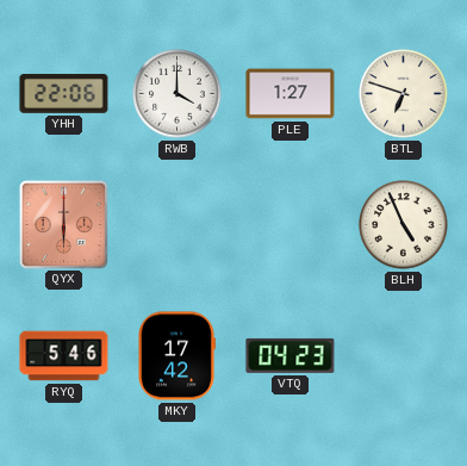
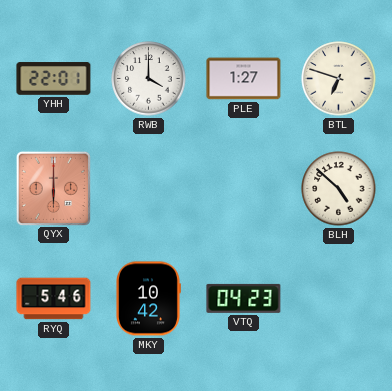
YHH: 22:06 -> 22:01
BLH: 4:56 -> 4:52
MKY: 17:42 -> 10:42
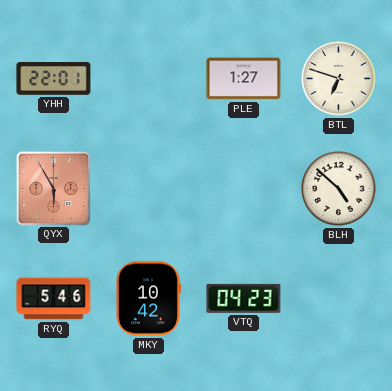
RWB: 4:00 -> none
QYX: 6:00 -> 5:55
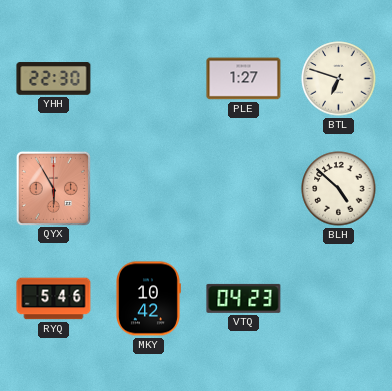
YHH: 22:01 -> 22:30
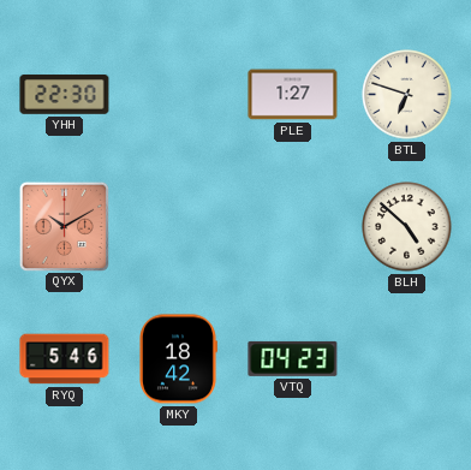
QYX: 5:55 -> 10:10
MKY: 10:42 -> 18:42
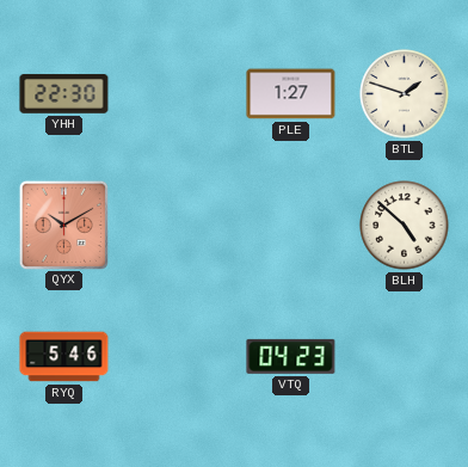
BTL: 6:48 -> 1:48
MKY: 18:42 -> none
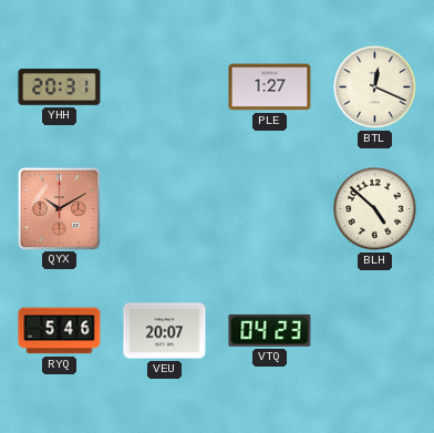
YHH: 22:30 -> 20:31
BTL: 1:48 -> 12:19
VEU: none -> 20:07
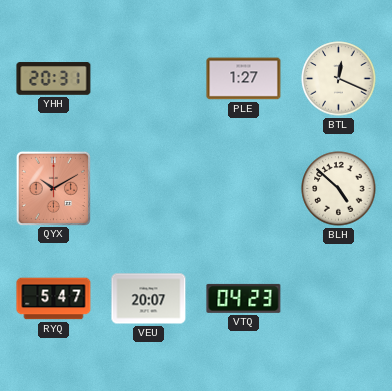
RYQ: 5:46 -> 5:47
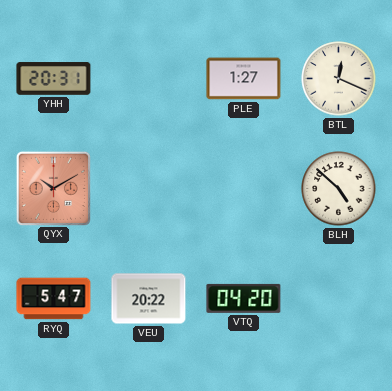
VEU: 20:07 -> 20:22
VTQ: 04:23 -> 04:20
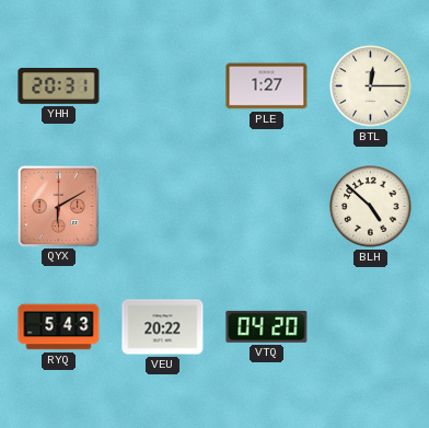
BTL: 12:19 -> 12:15
QYX: 10:10 -> 6:10
RYQ: 5:47 -> 5:43
